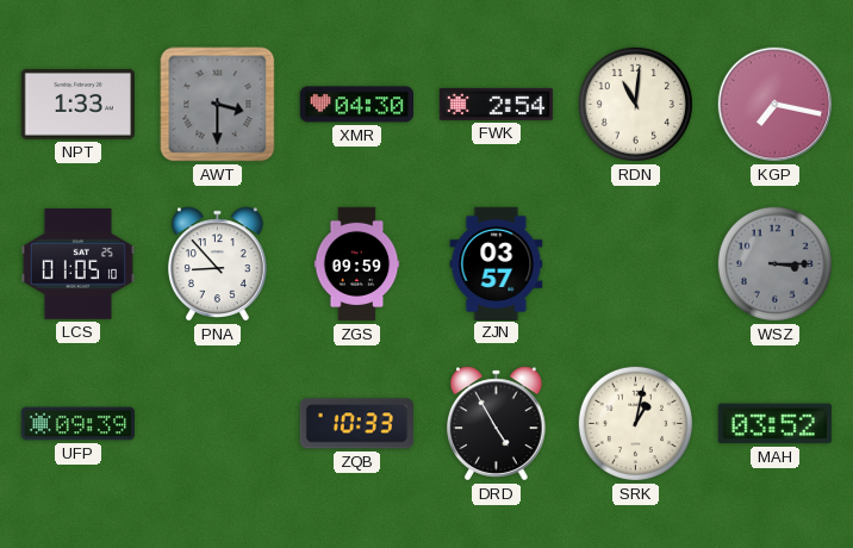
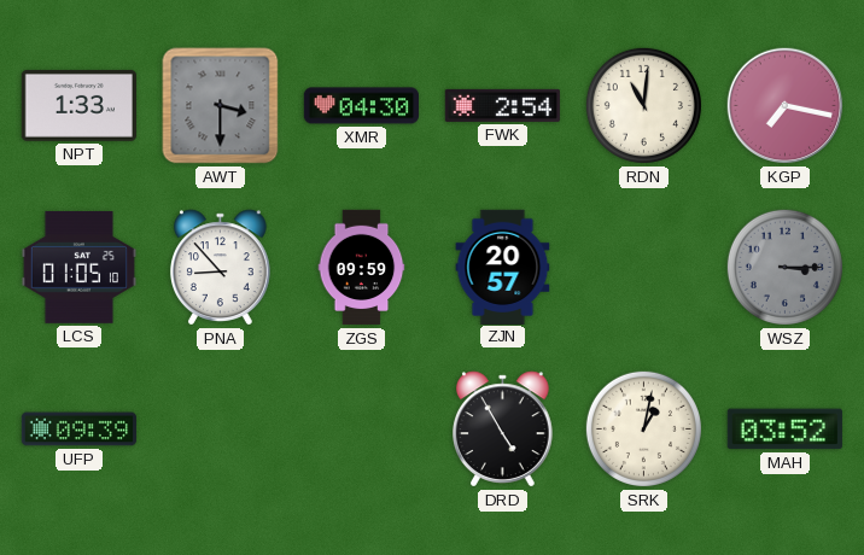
ZJN: 03:57 -> 20:57
ZQB: 10:33 -> none
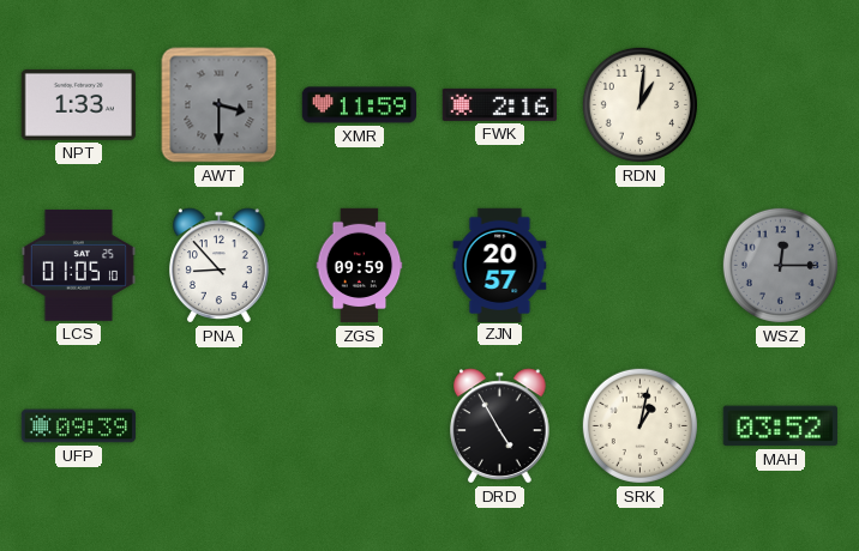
XMR: 04:30 -> 11:59
FWK: 2:54 -> 2:16
RDN: 11:01 -> 1:01
KGP: 7:17 -> none
WSZ: 3:15 -> 12:15
